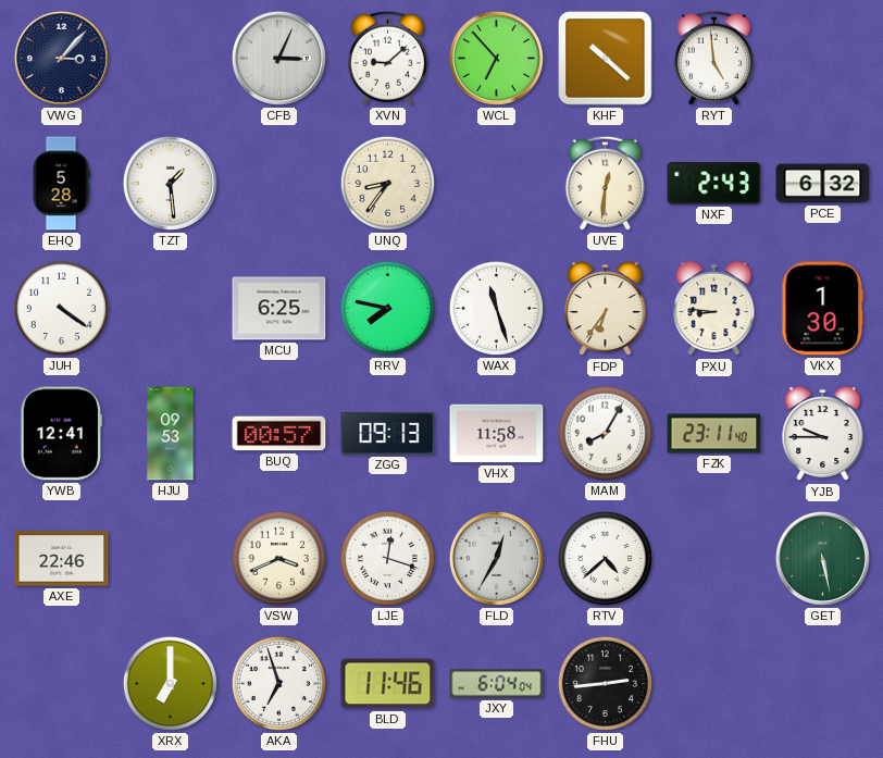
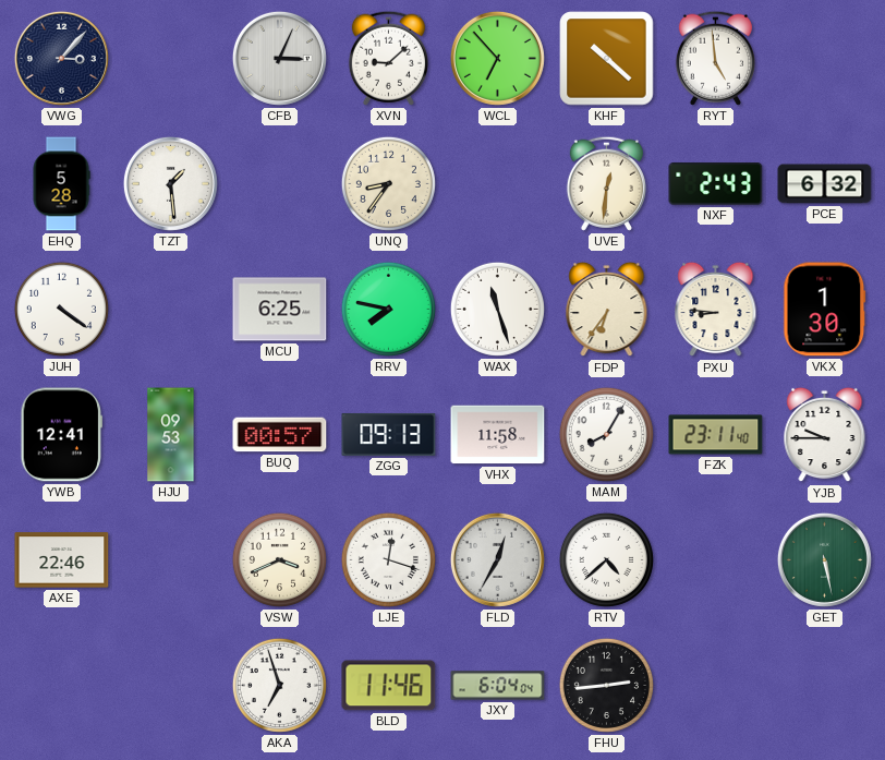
XRX: 7:00 -> none
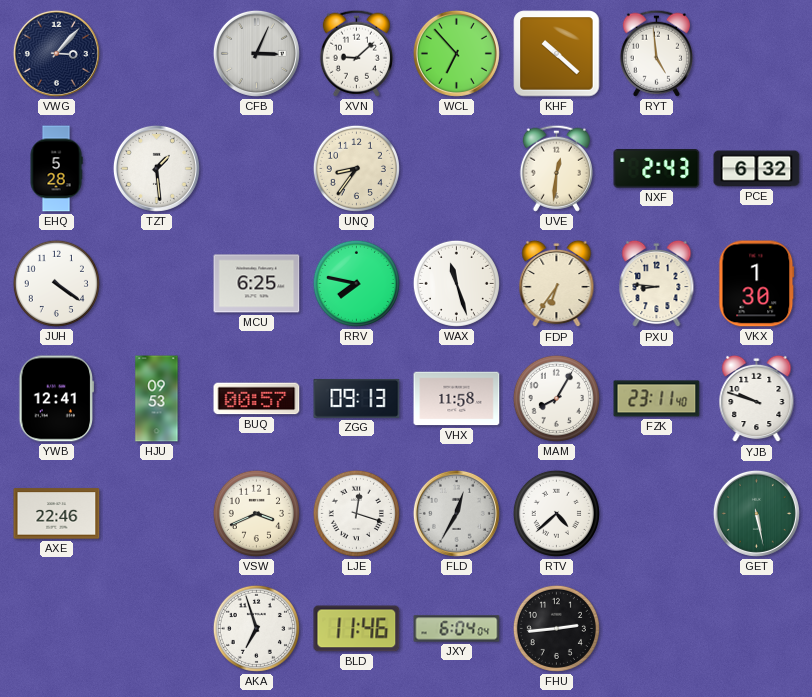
YJB: 9:45 -> 9:48
